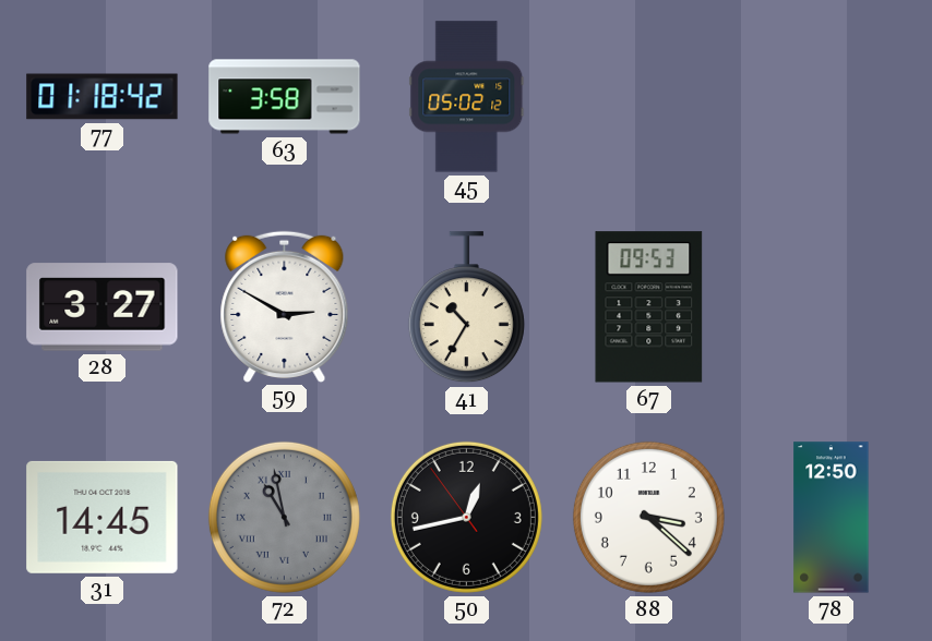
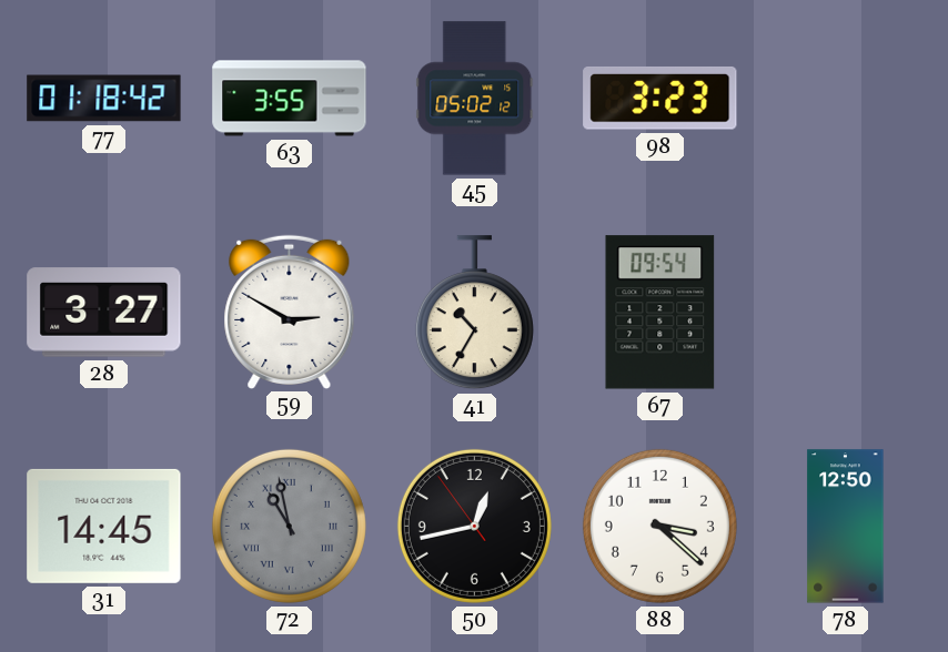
63: 3:58 -> 3:55
98: none -> 3:23
67: 09:53 -> 09:54
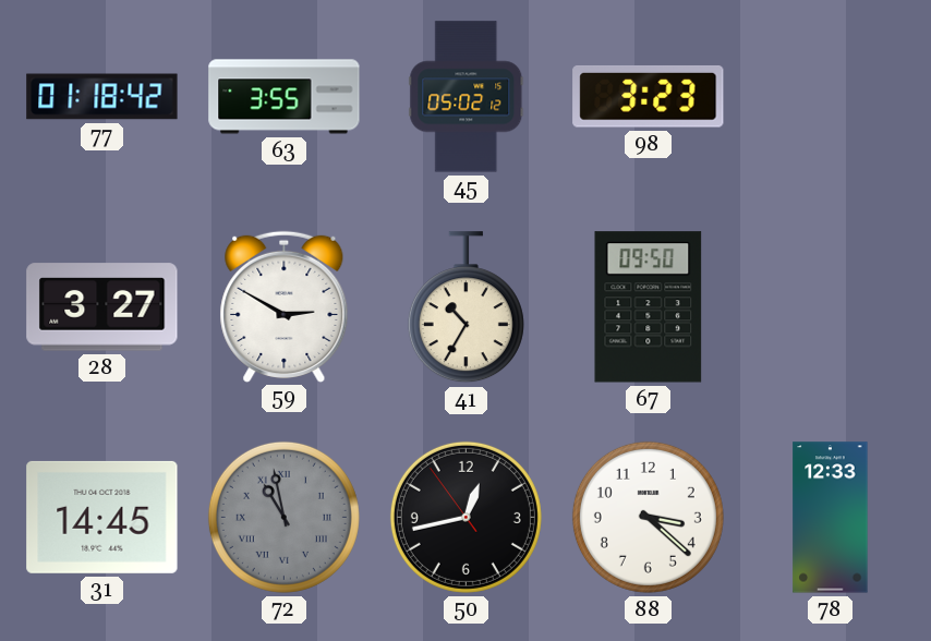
67: 09:54 -> 09:50
78: 12:50 -> 12:33
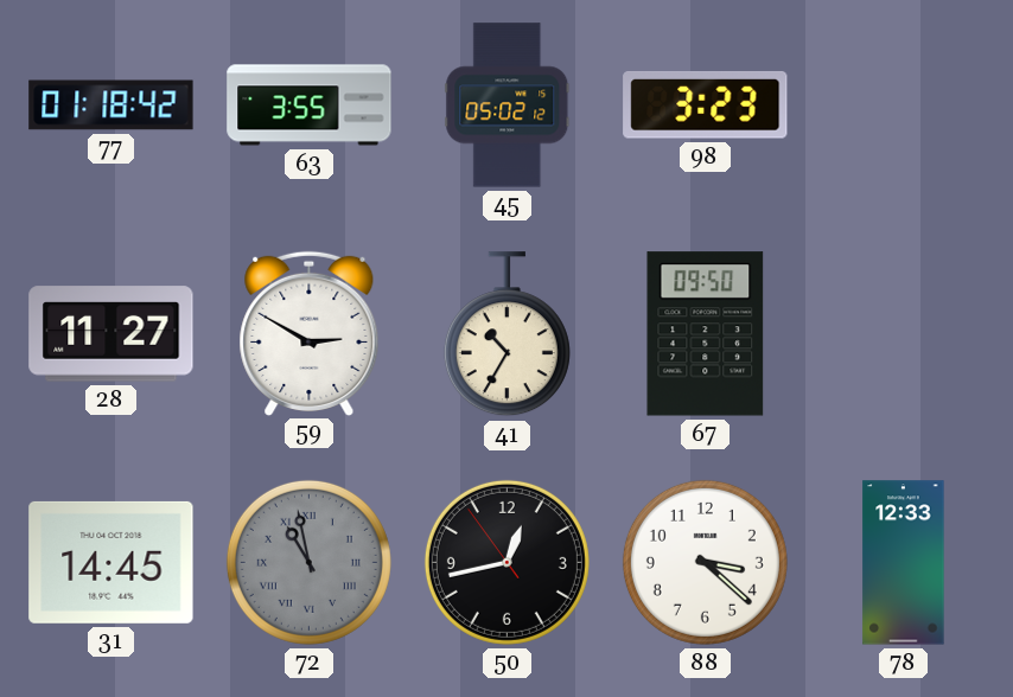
28: 3:27 -> 11:27
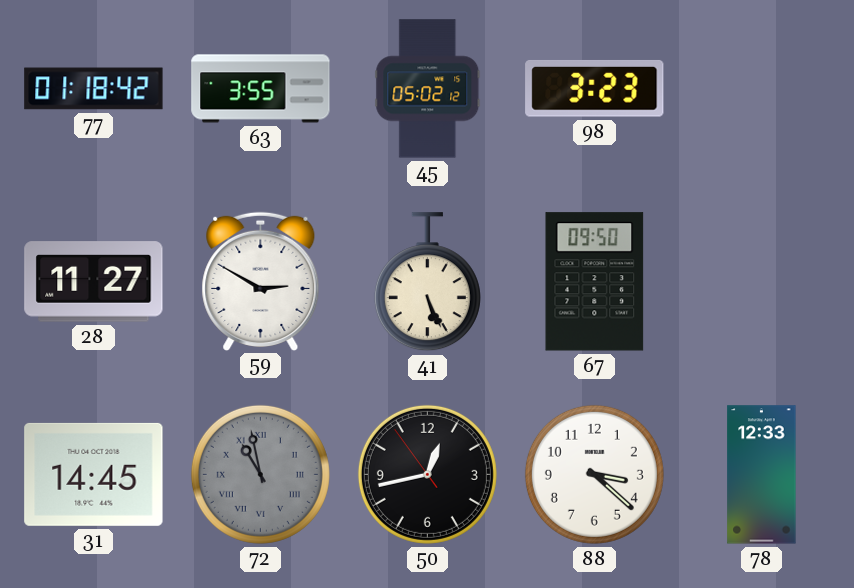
41: 10:35 -> 5:26
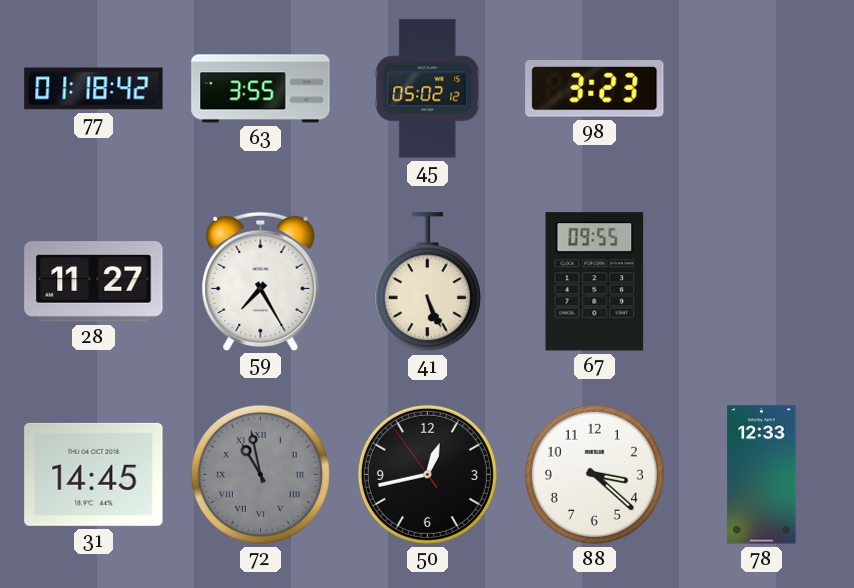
59: 2:50 -> 7:25
67: 09:50 -> 09:55
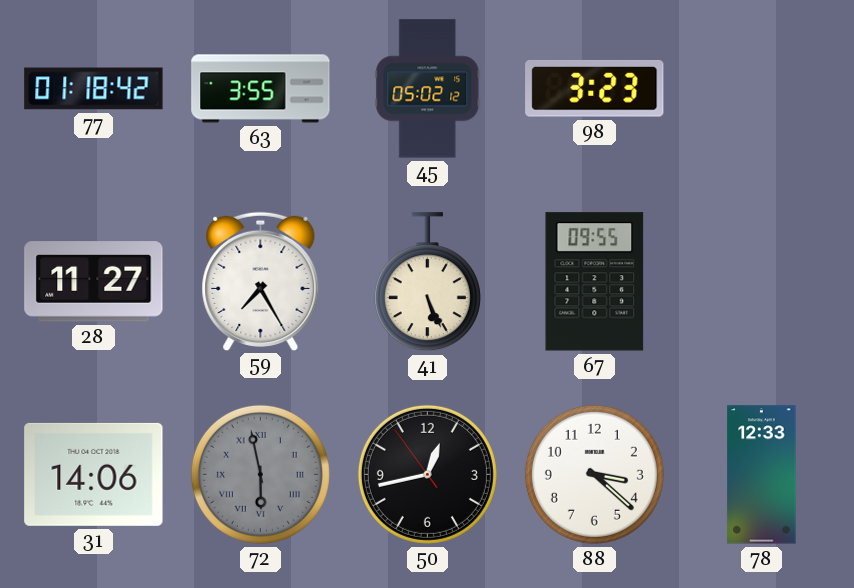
31: 14:45 -> 14:06
72: 10:58 -> 5:58
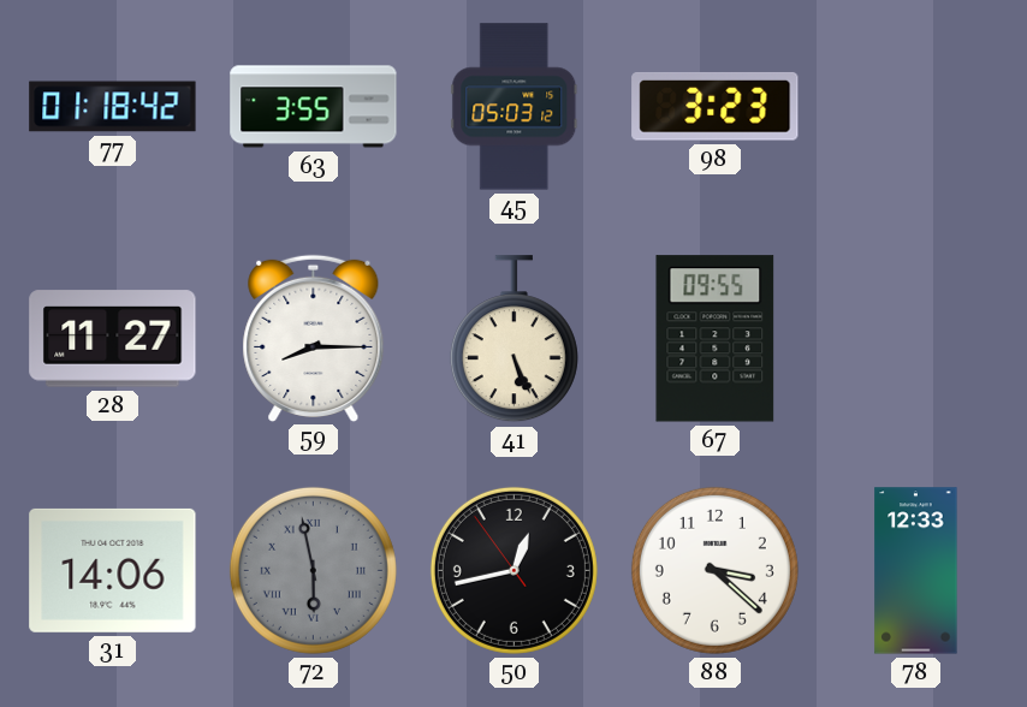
45: 05:02 -> 05:03
59: 7:25 -> 8:15
